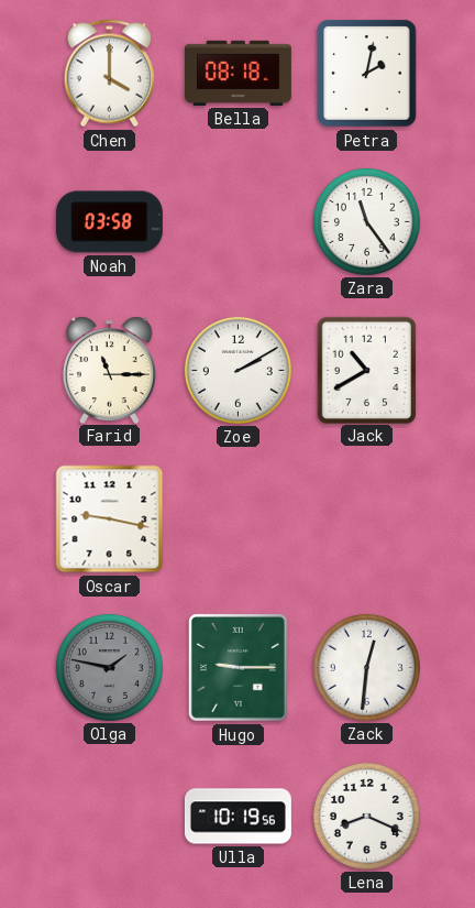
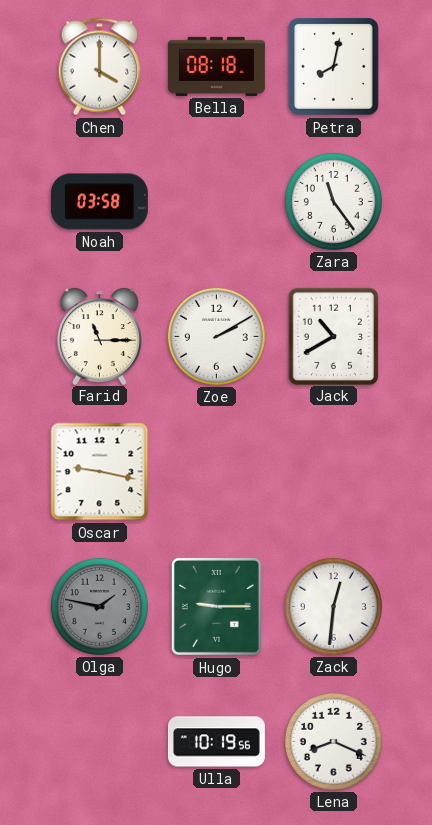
Petra: 2:02 -> 8:02
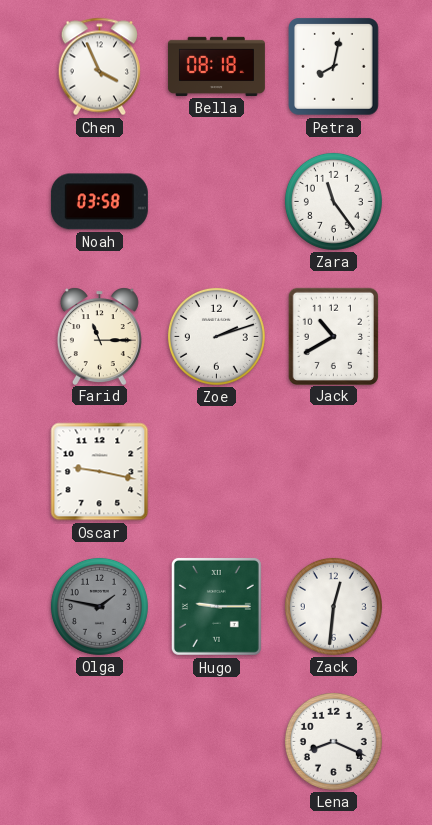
Chen: 4:00 -> 3:56
Zoe: 2:10 -> 2:12
Ulla: 10:19 -> none
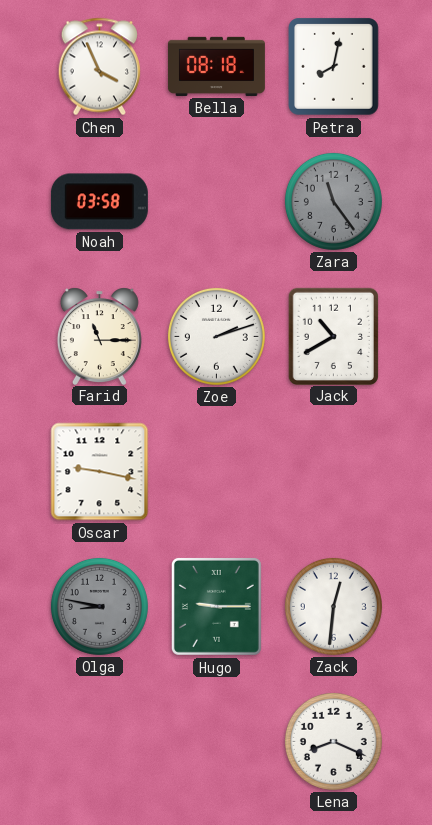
Zara dial: white -> grey
Olga: 1:47 -> 8:47
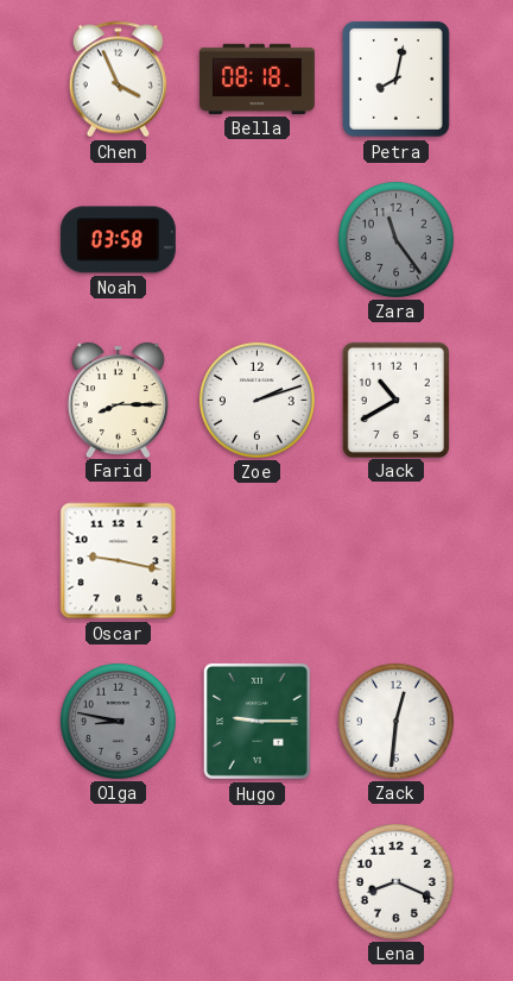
Farid: 11:15 -> 8:15
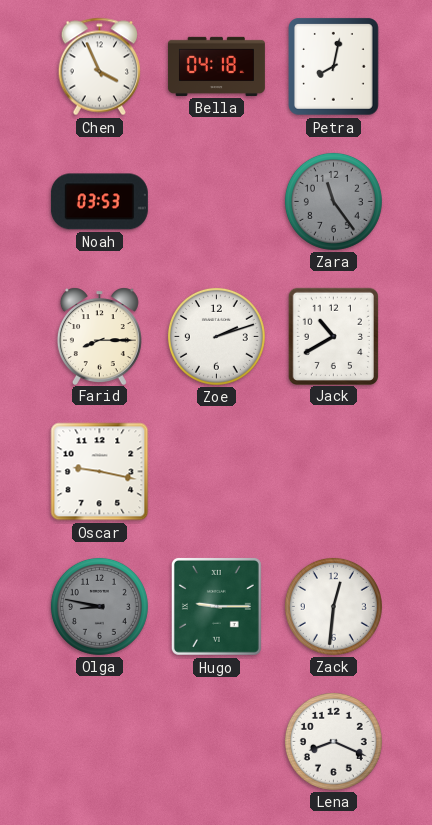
Bella: 08:18 -> 04:18
Noah: 03:58 -> 03:53
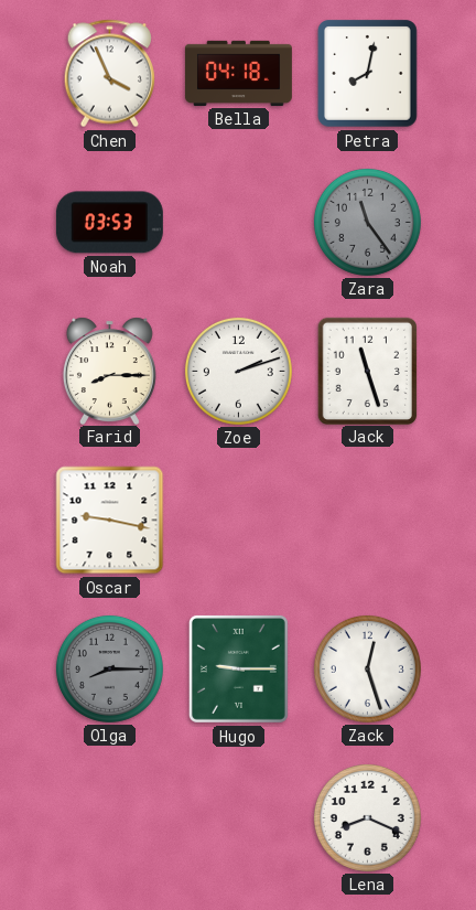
Jack: 10:40 -> 11:27
Olga: 8:47 -> 8:15
Zack: 12:31 -> 12:27
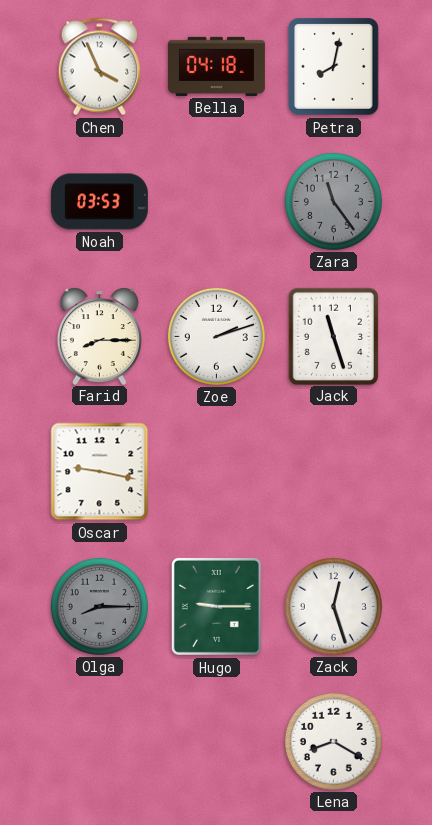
Lena: 8:19 -> 8:20
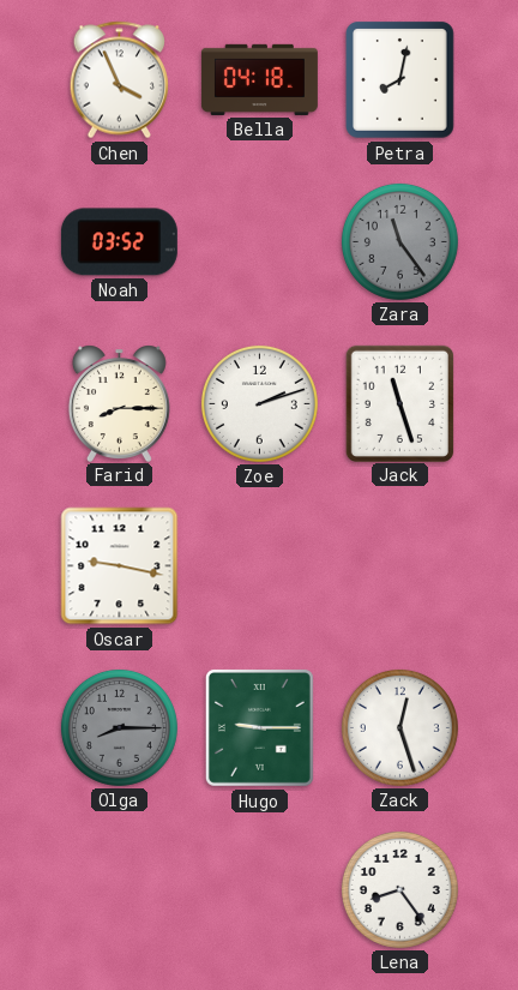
Noah: 03:53 -> 03:52
Lena: 8:20 -> 8:24
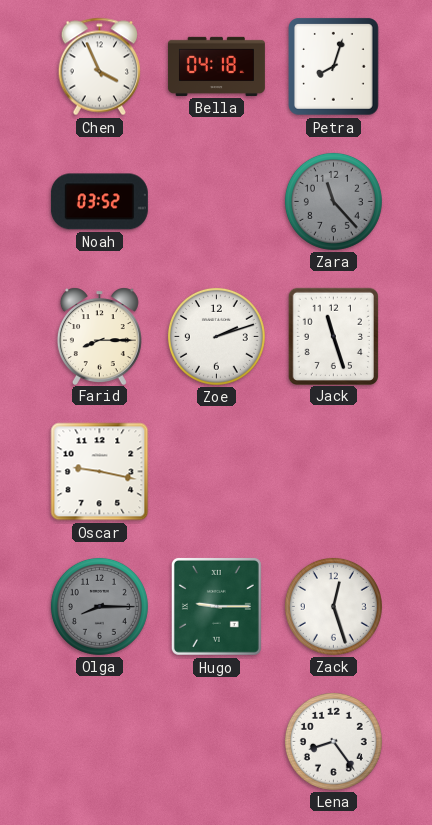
Petra: 8:02 -> 8:03
Zara: 11:24 -> 11:23
